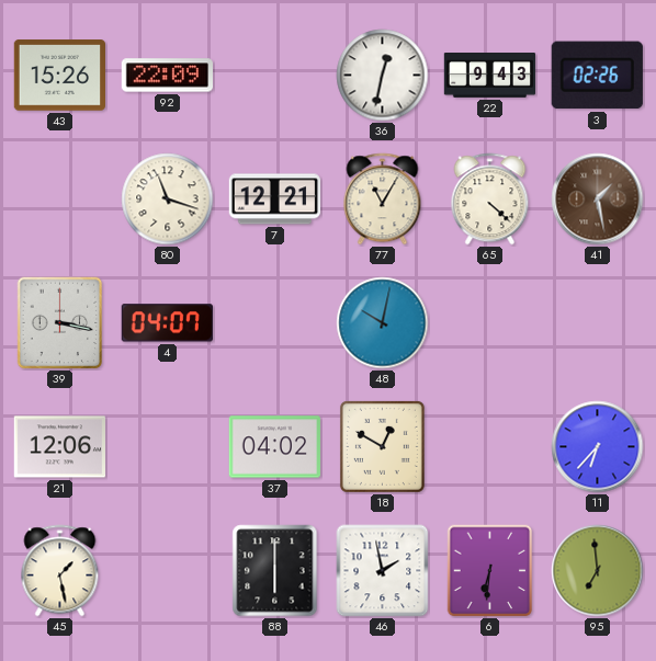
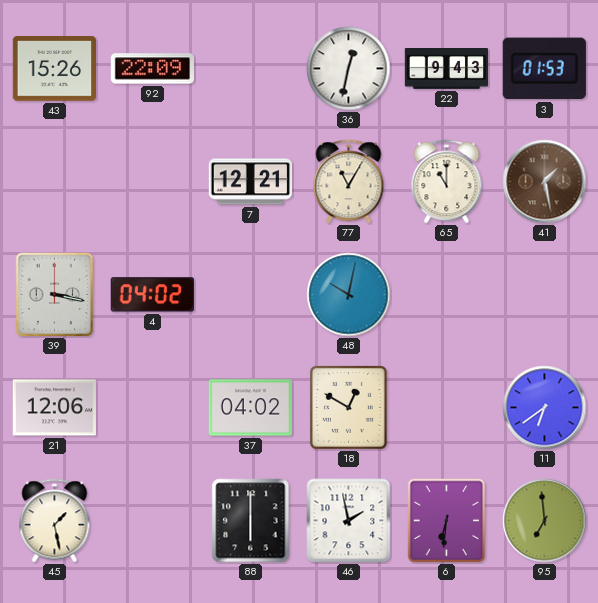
3: 02:26 -> 01:53
80: 11:18 -> none
65: 4:22 -> 11:00
4: 04:07 -> 04:02
11: 6:37 -> 6:39
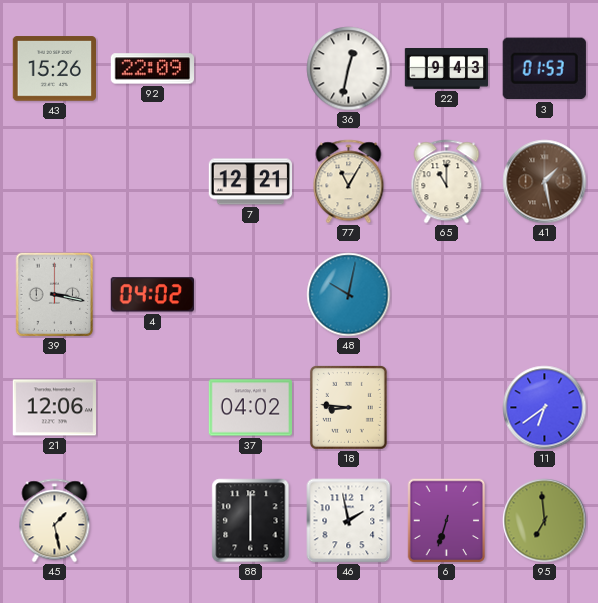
18: 12:50 -> 8:46
6: 6:31 -> 6:33
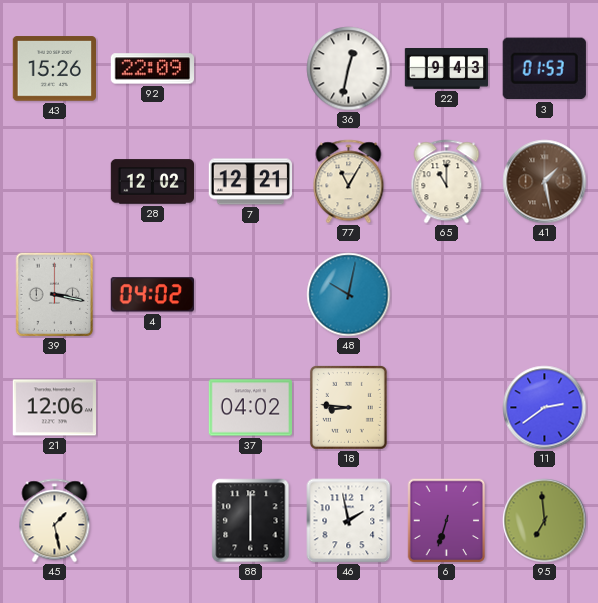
28: none -> 12:02
11: 6:39 -> 2:39
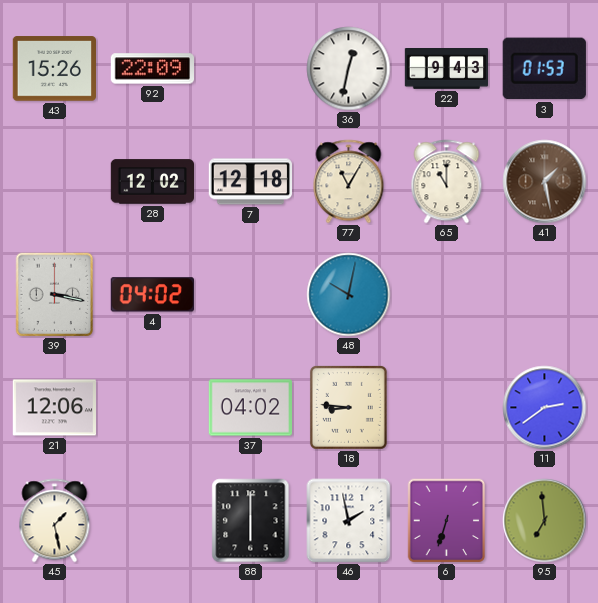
7: 12:21 -> 12:18
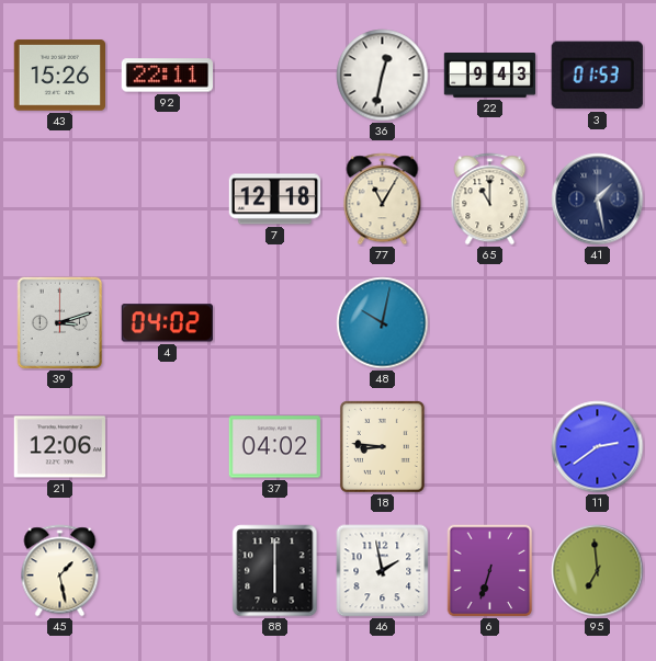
92: 22:09 -> 22:11
28: 12:02 -> none
41 dial: brown -> navy
39: 3:17 -> 3:12
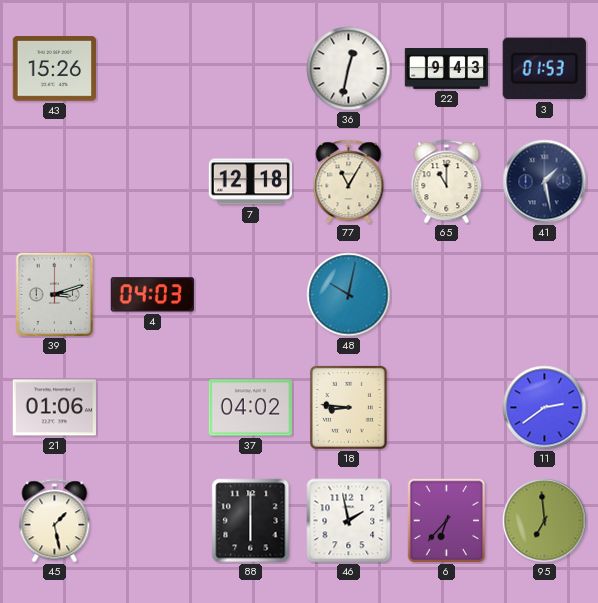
92: 22:11 -> none
4: 04:02 -> 04:03
21: 12:06 -> 01:06
6: 6:33 -> 6:37
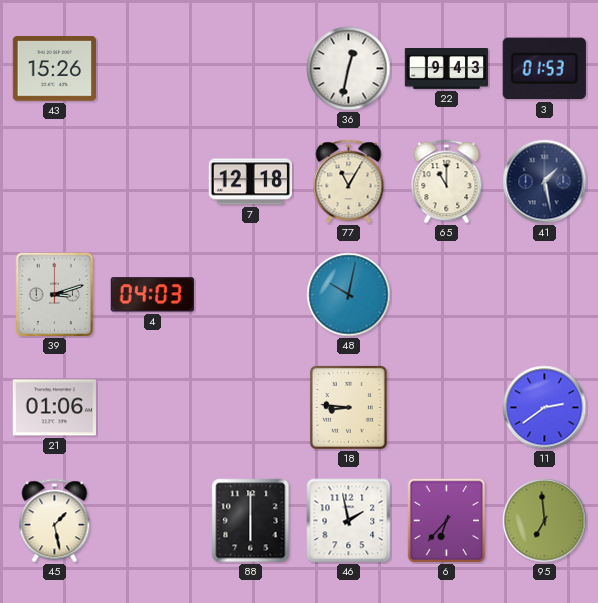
37: 04:02 -> none
